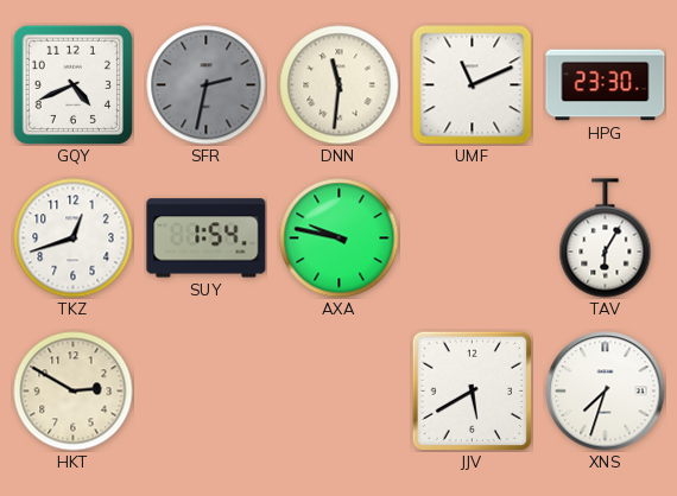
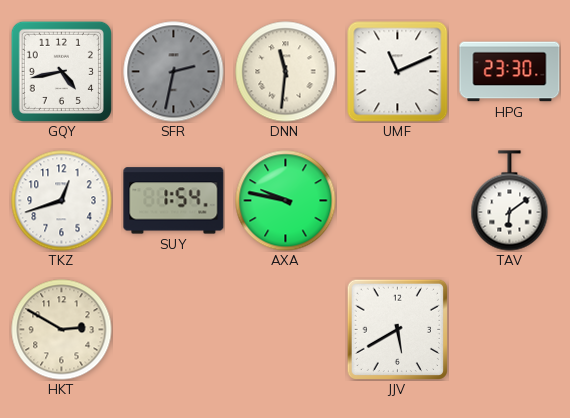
GQY: 4:41 -> 4:43
TAV: 6:05 -> 6:09
XNS: 7:33 -> none
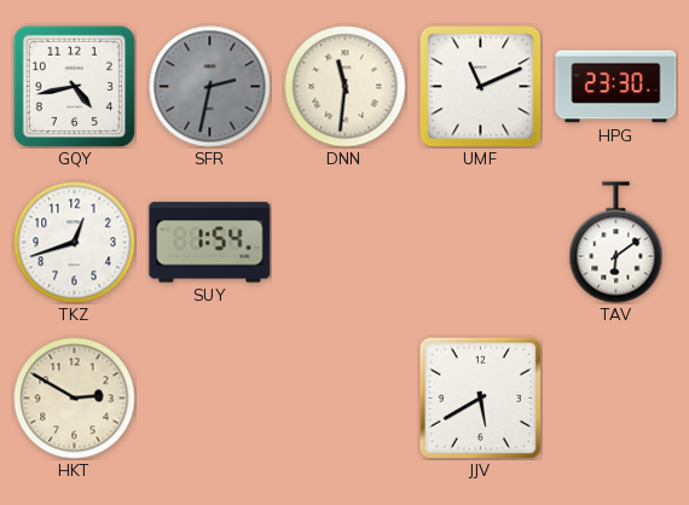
AXA: 9:47 -> none
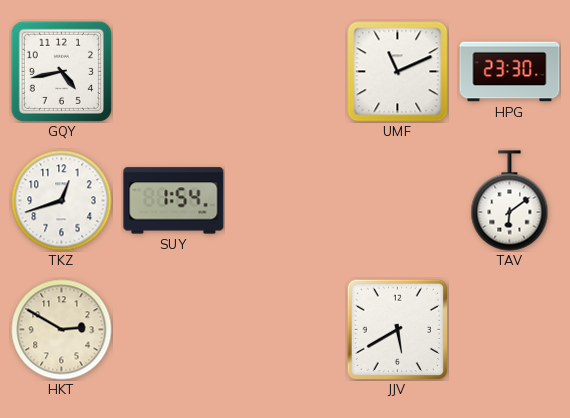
SFR: 2:32 -> none
DNN: 11:31 -> none
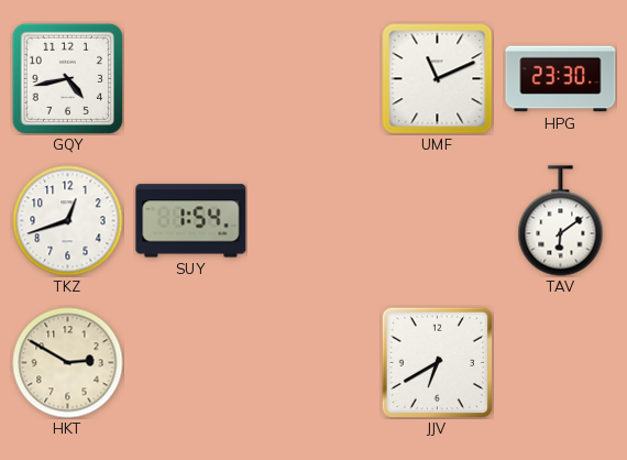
JJV: 5:40 -> 6:40
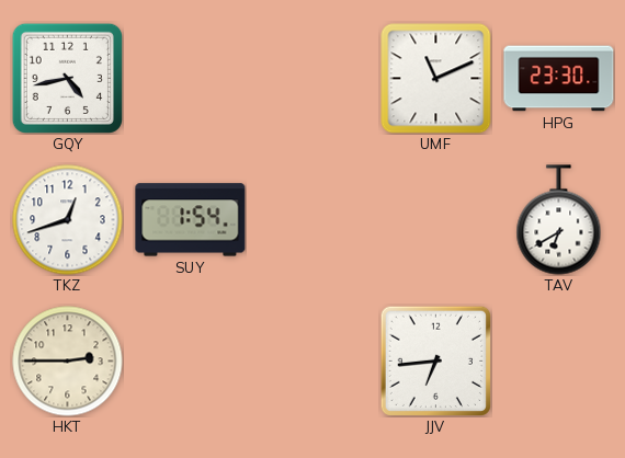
TAV: 6:09 -> 6:40
HKT: 2:50 -> 2:45
JJV: 6:40 -> 6:44
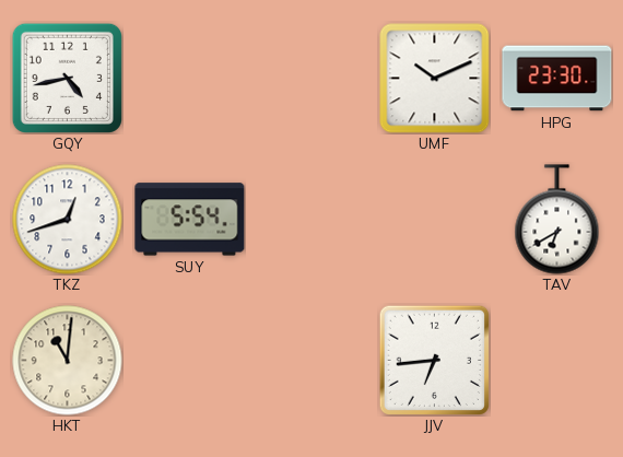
UMF: 11:11 -> 10:11
SUY: 1:54 -> 5:54
HKT: 2:45 -> 11:01
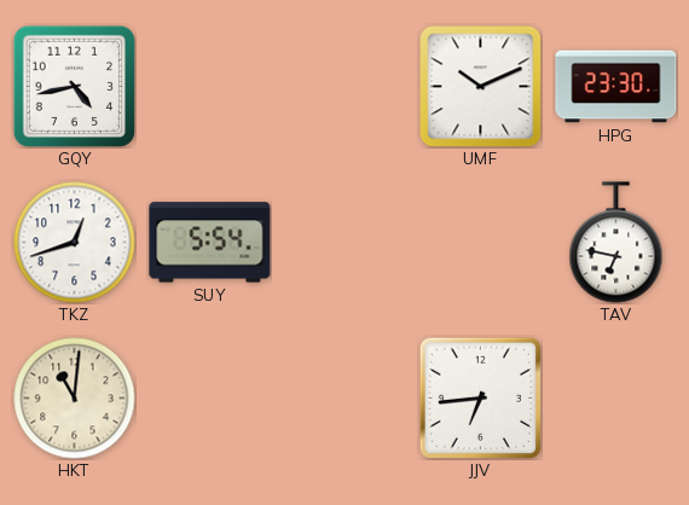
TAV: 6:40 -> 6:47
